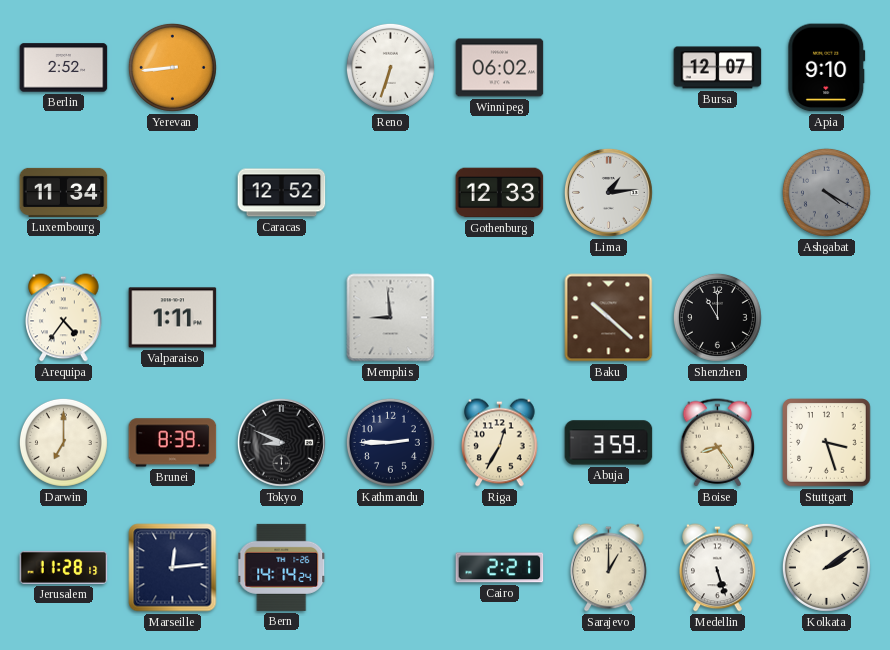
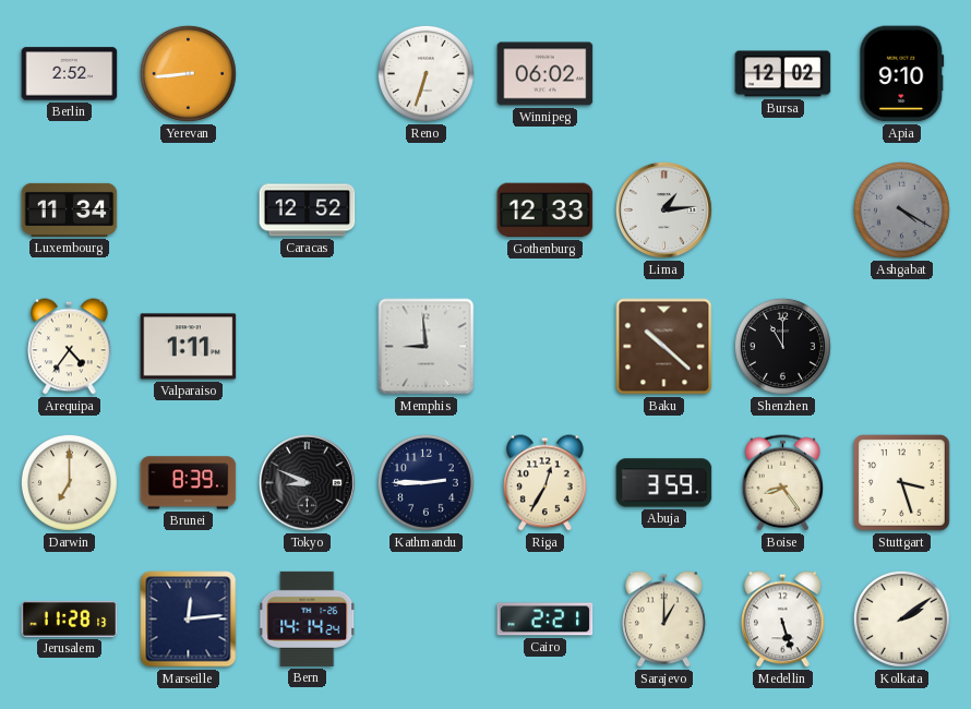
Bursa: 12:07 -> 12:02
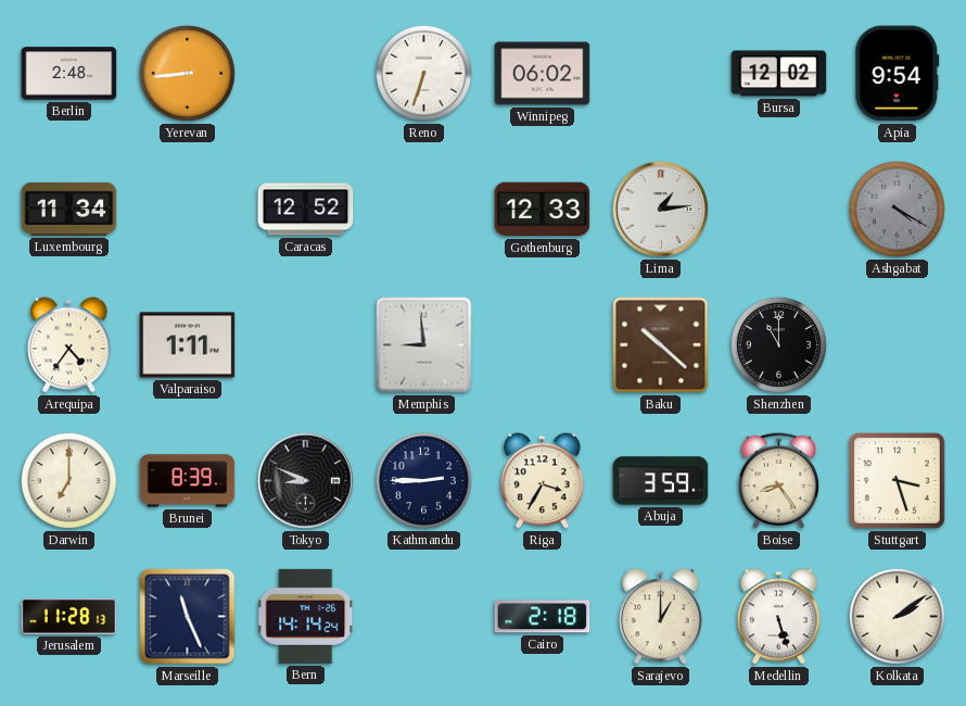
Berlin: 2:52 -> 2:48
Apia: 9:10 -> 9:54
Riga: 12:35 -> 3:35
Marseille: 12:14 -> 11:26
Cairo: 2:21 -> 2:18
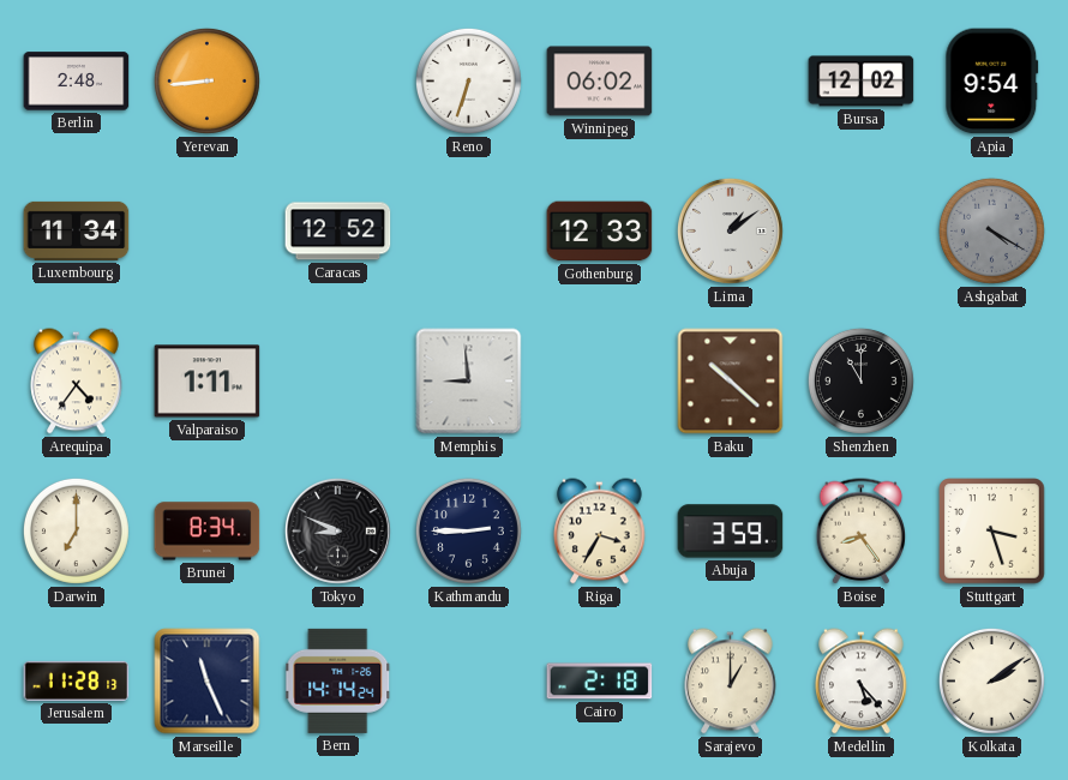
Lima: 1:14 -> 1:09
Brunei: 8:39 -> 8:34
Medellin: 5:27 -> 5:23
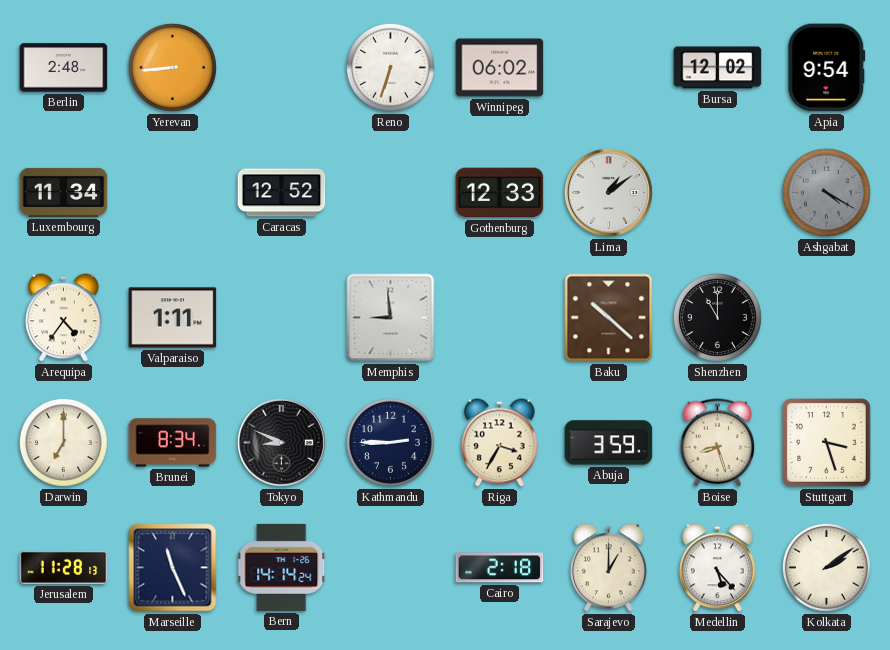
Boise: 8:24 -> 8:27
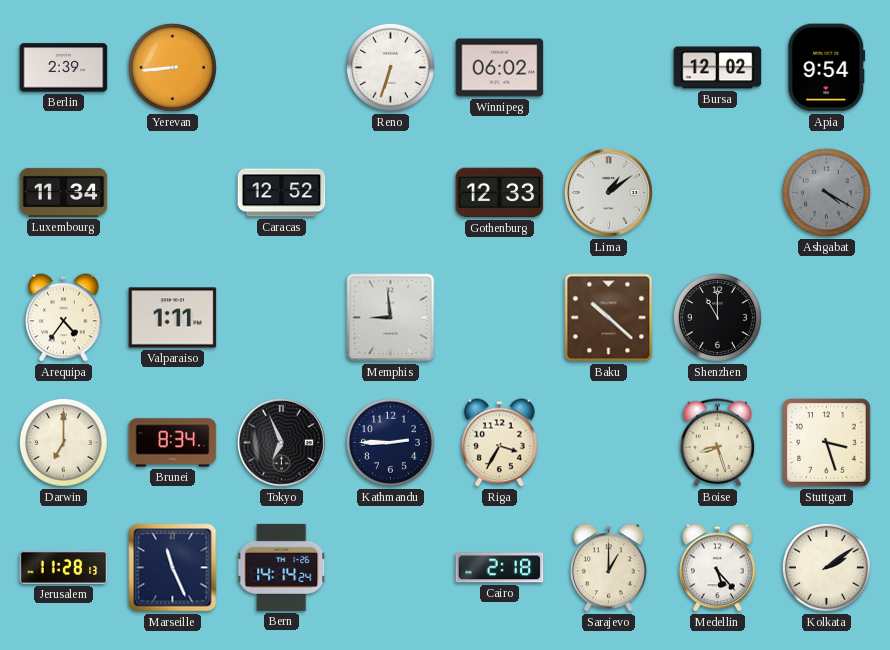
Berlin: 2:48 -> 2:39
Tokyo: 8:49 -> 6:56
Abuja: 3:59 -> none
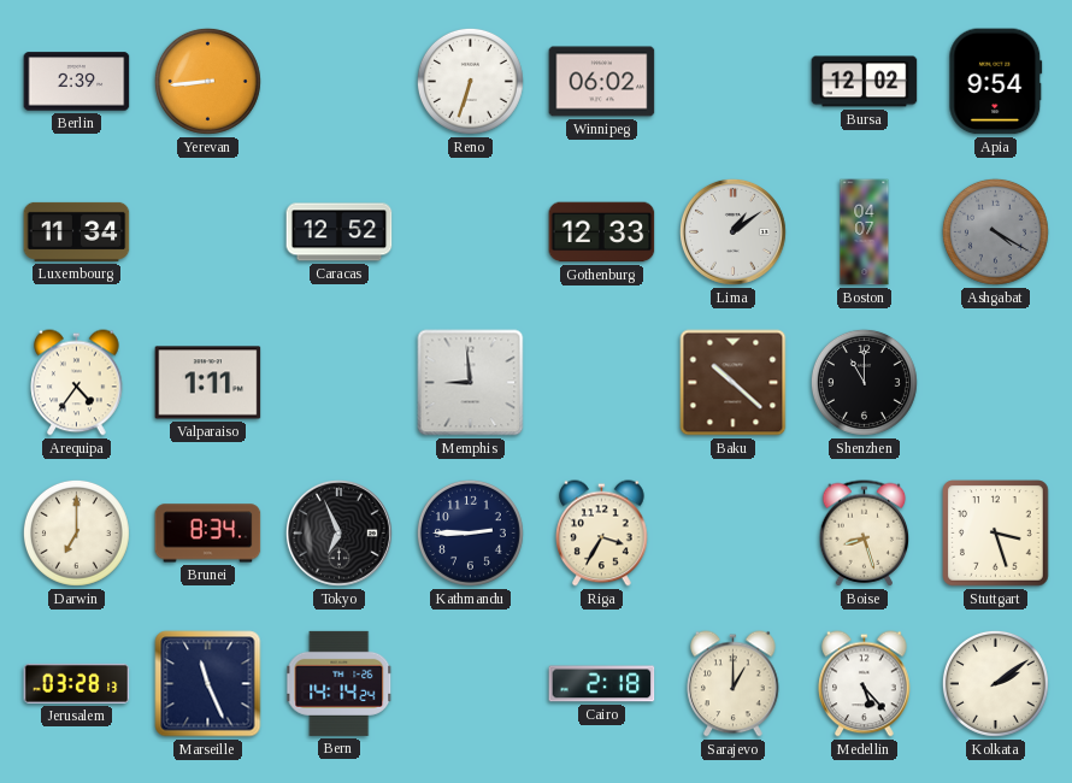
Boston: none -> 04:07
Jerusalem: 11:28 -> 03:28
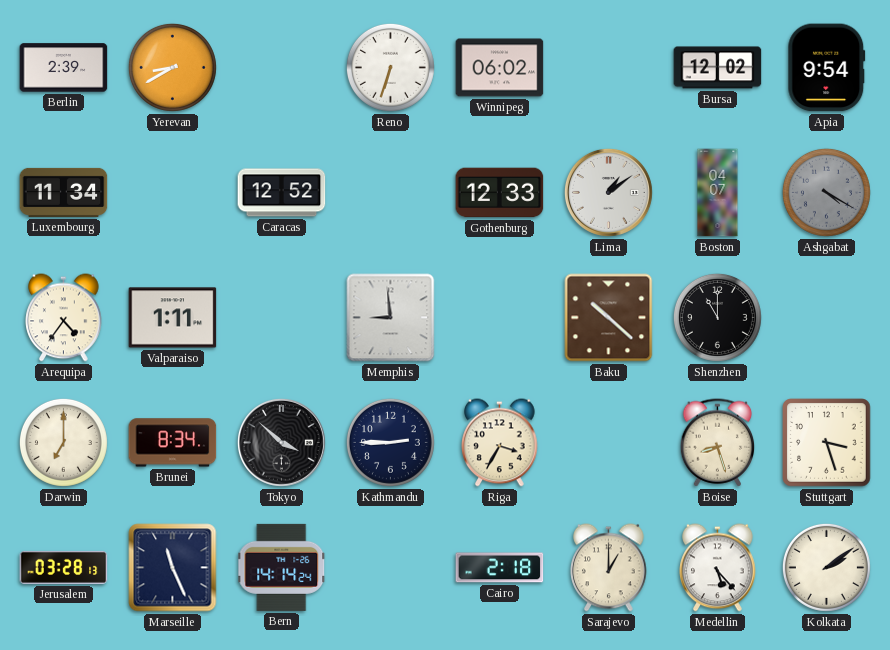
Yerevan: 8:44 -> 8:40
Tokyo: 6:56 -> 3:52
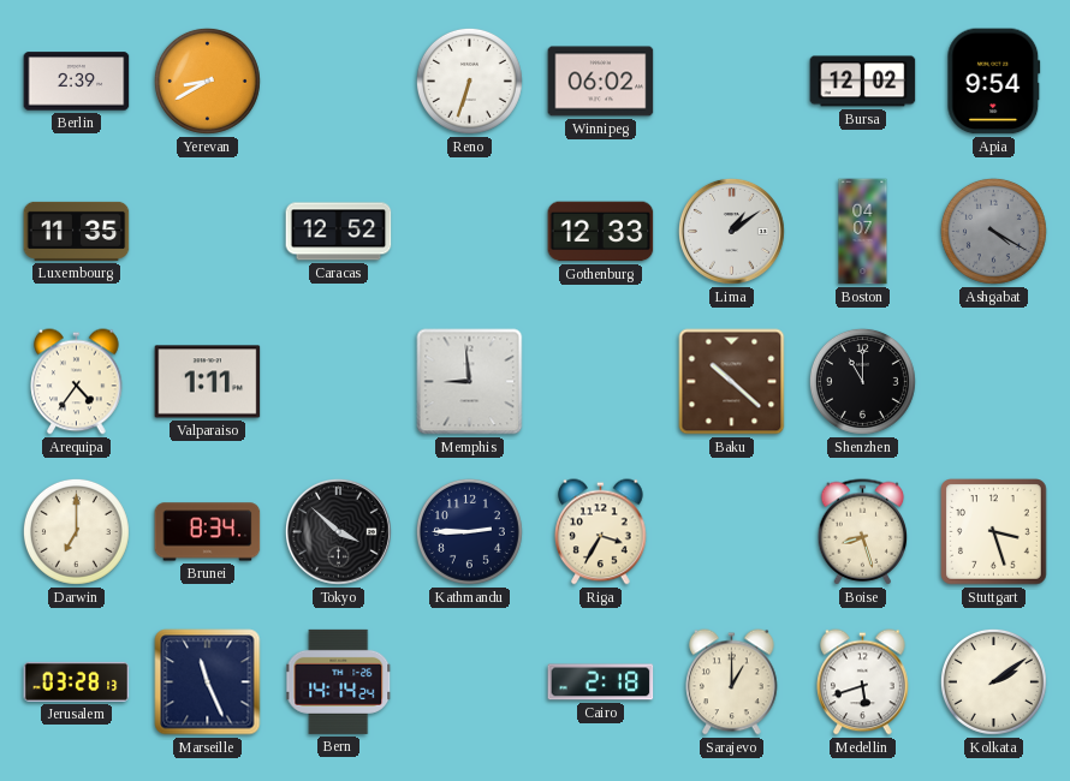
Luxembourg: 11:34 -> 11:35
Medellin: 5:23 -> 5:42
